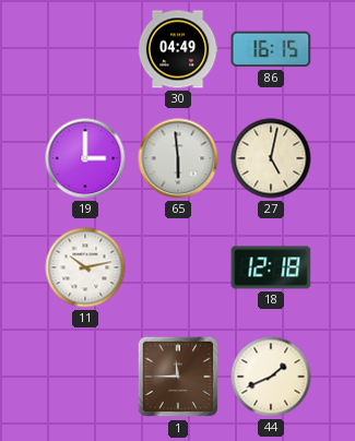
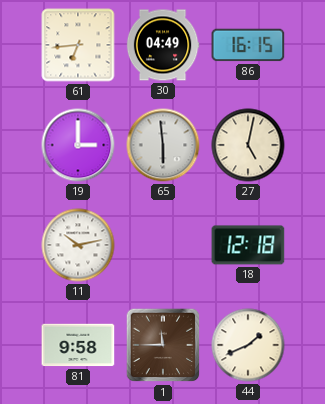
61: none -> 6:44
81: none -> 9:58
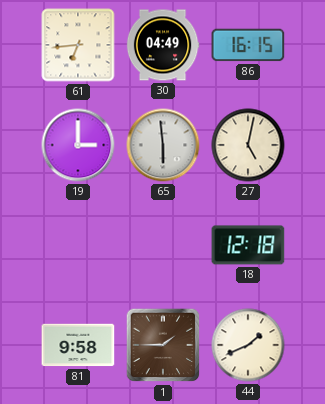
11: 10:13 -> none
1: 11:45 -> 1:45
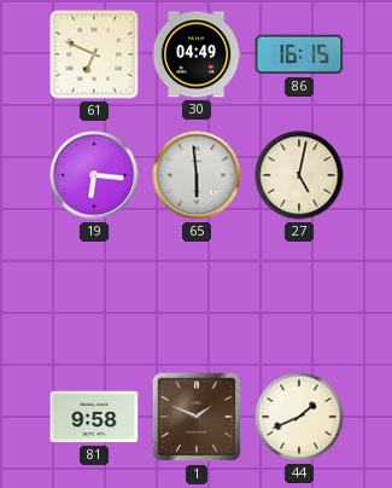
61: 6:44 -> 6:49
19: 3:00 -> 6:16
18: 12:18 -> none
1: 1:45 -> 1:49
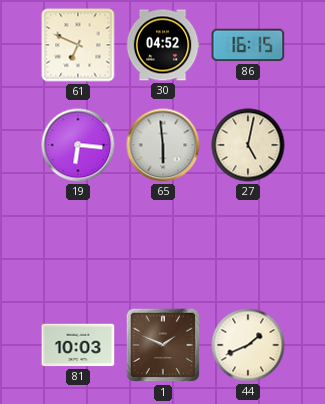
30: 04:49 -> 04:52
81: 9:58 -> 10:03
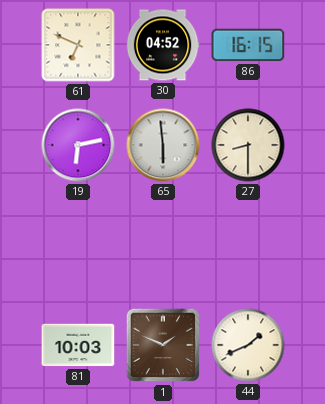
19: 6:16 -> 6:13
27: 5:02 -> 8:30
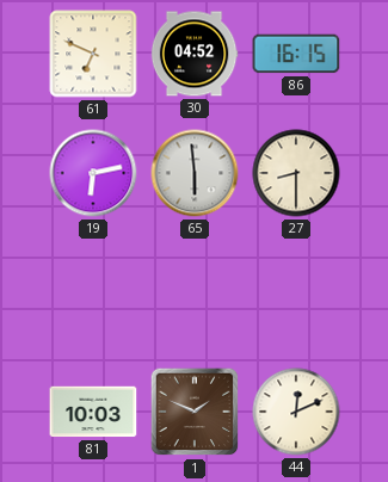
44: 1:41 -> 12:11
